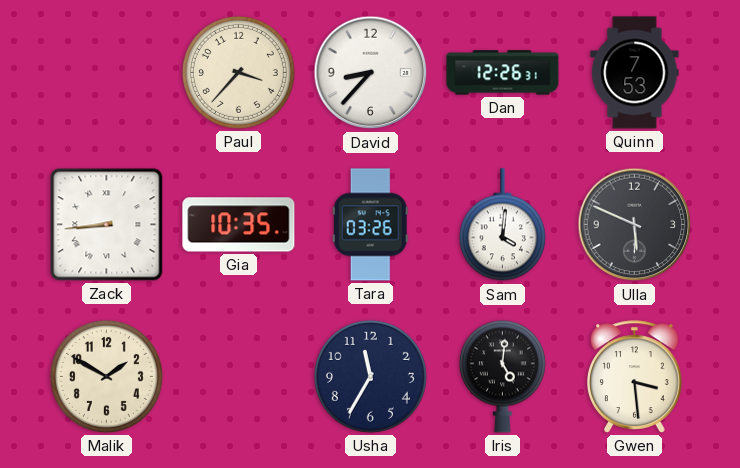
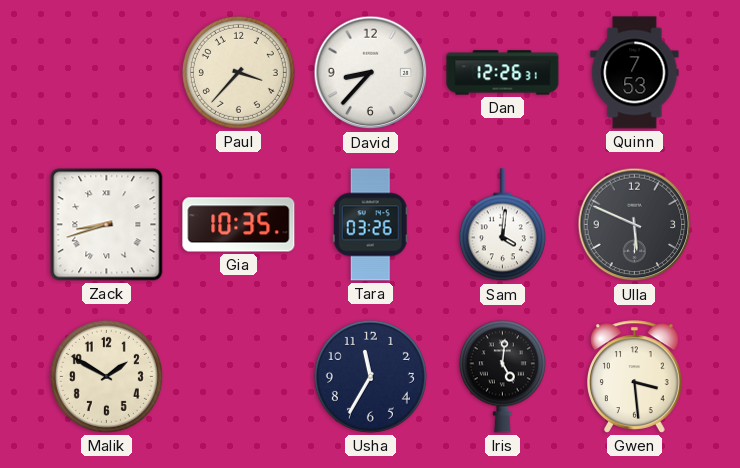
Zack: 8:44 -> 8:42
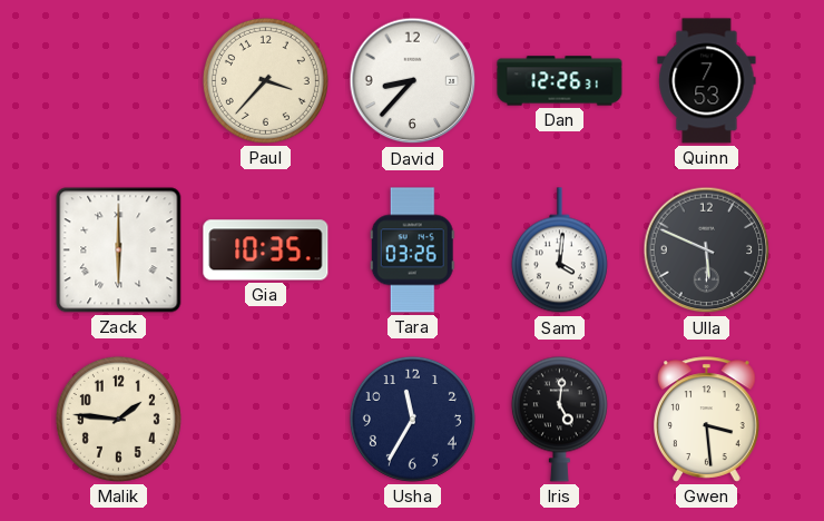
Zack: 8:42 -> 6:00
Malik: 1:50 -> 1:46
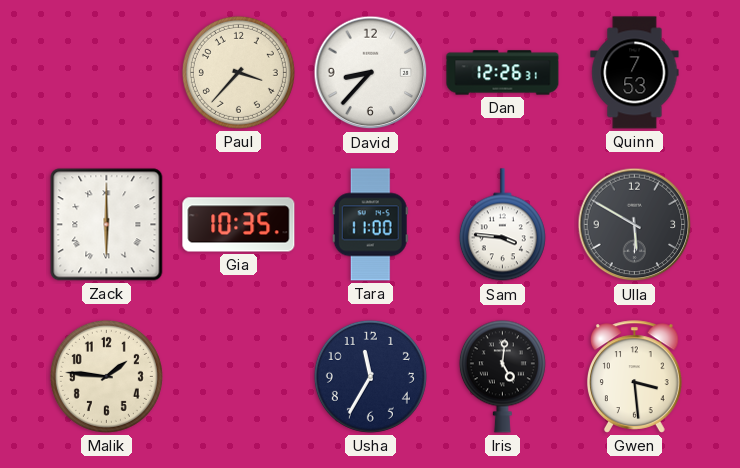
Tara: 03:26 -> 11:00
Sam: 4:01 -> 3:46
Ulla: 5:49 -> 5:50
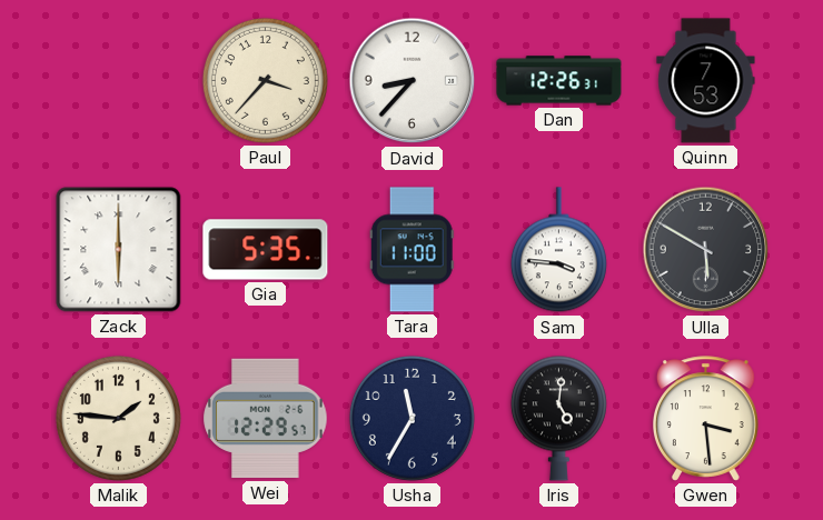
Gia: 10:35 -> 5:35
Wei: none -> 12:29
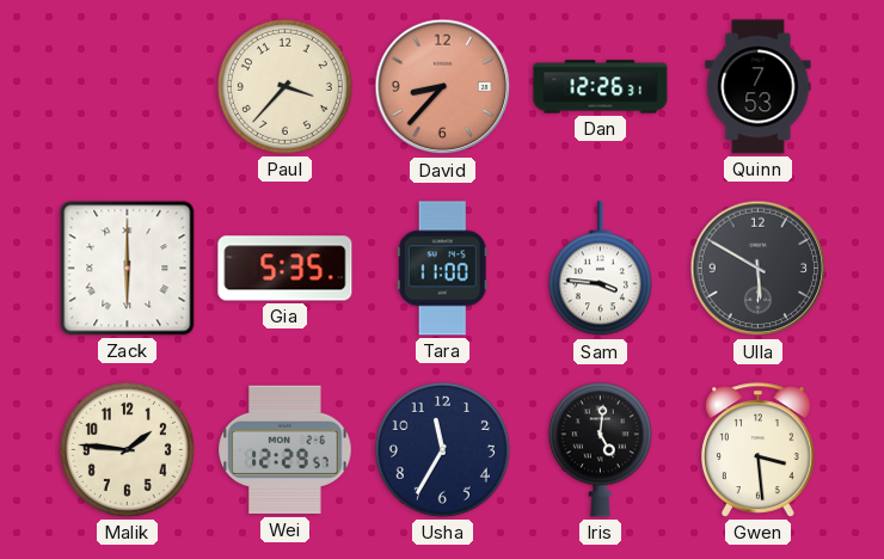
David dial: white -> salmon
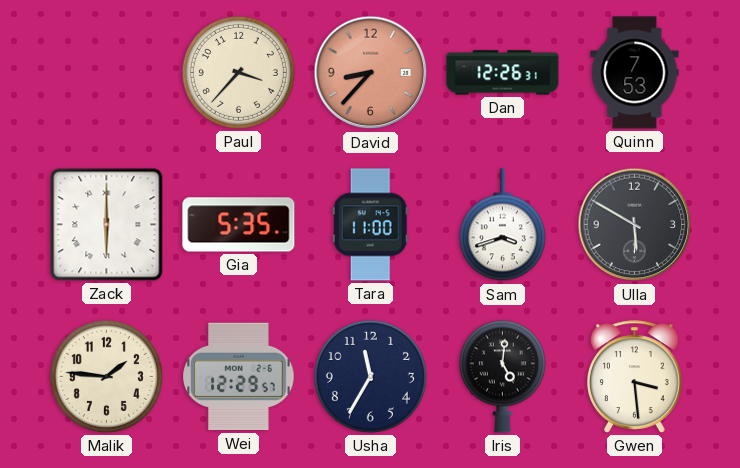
Sam: 3:46 -> 3:42
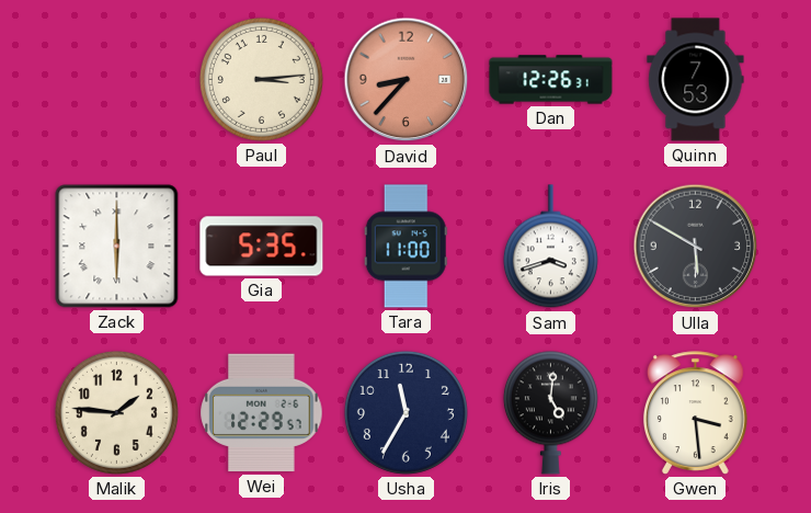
Paul: 3:37 -> 3:14
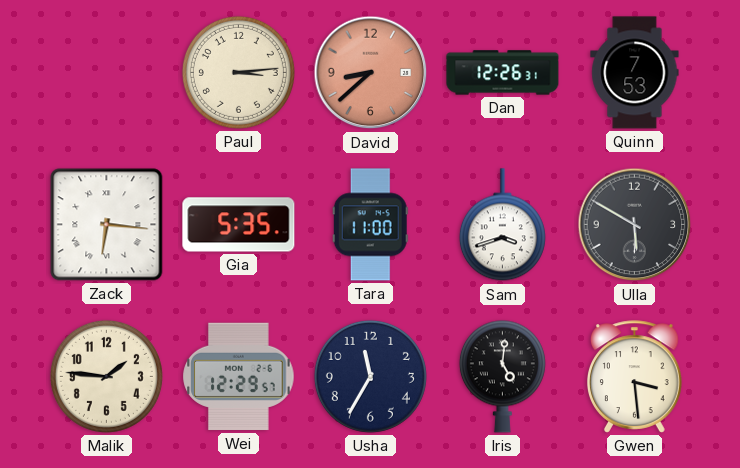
David: 8:37 -> 8:38
Zack: 6:00 -> 6:16
